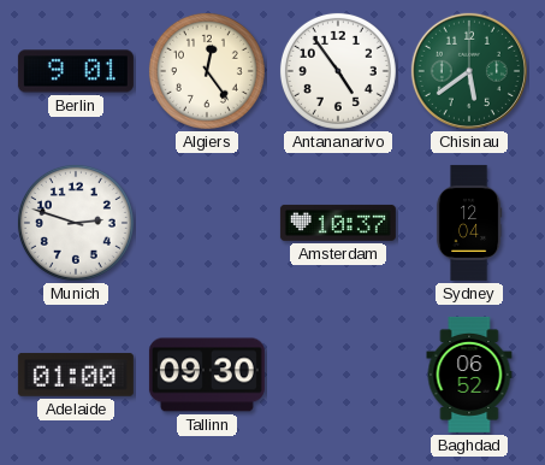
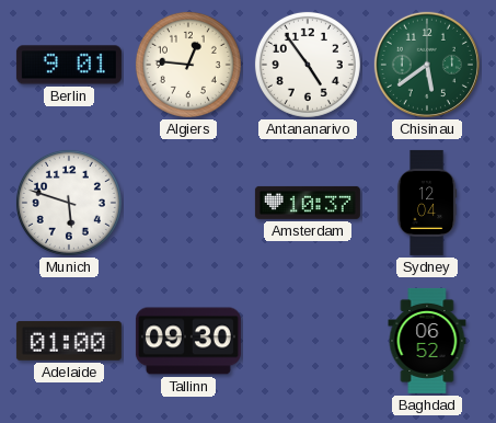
Algiers: 12:24 -> 12:46
Munich: 2:48 -> 5:48
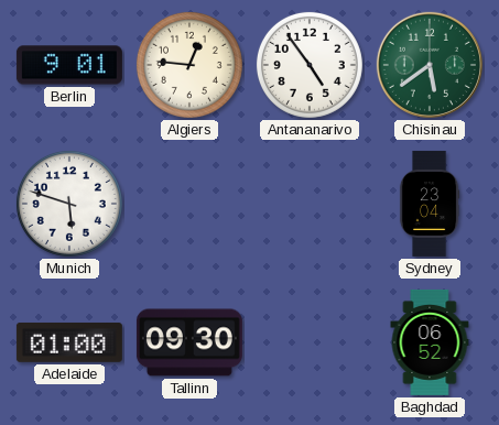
Amsterdam: 10:37 -> none
Sydney: 12:04 -> 23:04
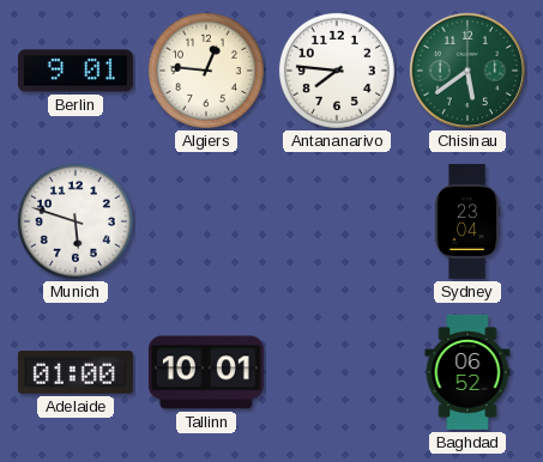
Antananarivo: 4:54 -> 7:46
Tallinn: 09:30 -> 10:01
